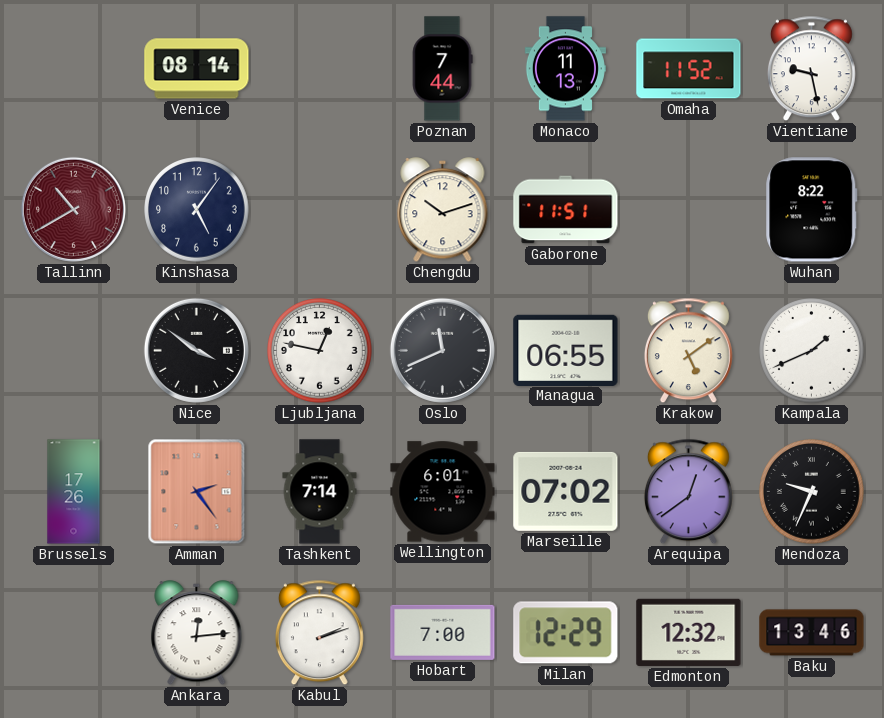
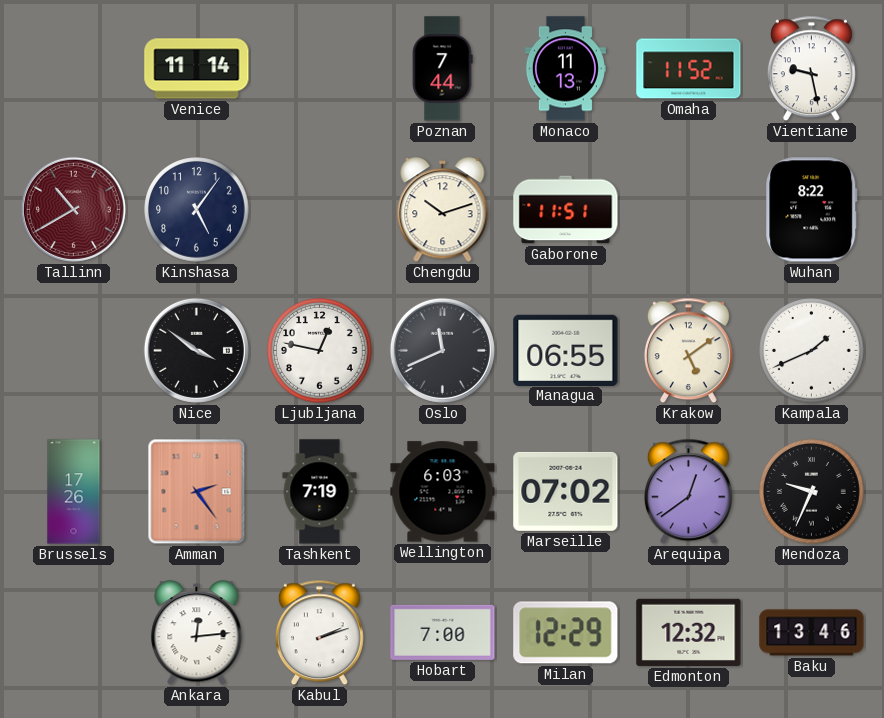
Venice: 08:14 -> 11:14
Tashkent: 7:14 -> 7:19
Wellington: 6:01 -> 6:03
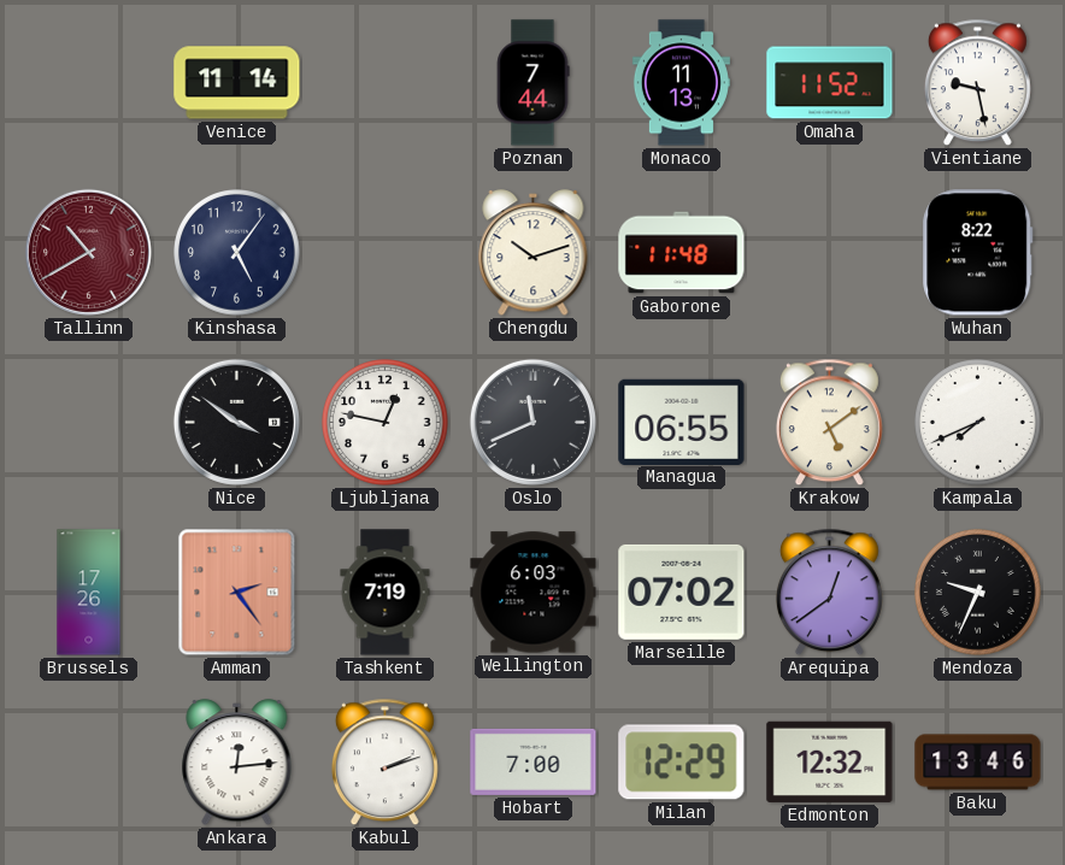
Gaborone: 11:51 -> 11:48
Kampala: 1:41 -> 7:41
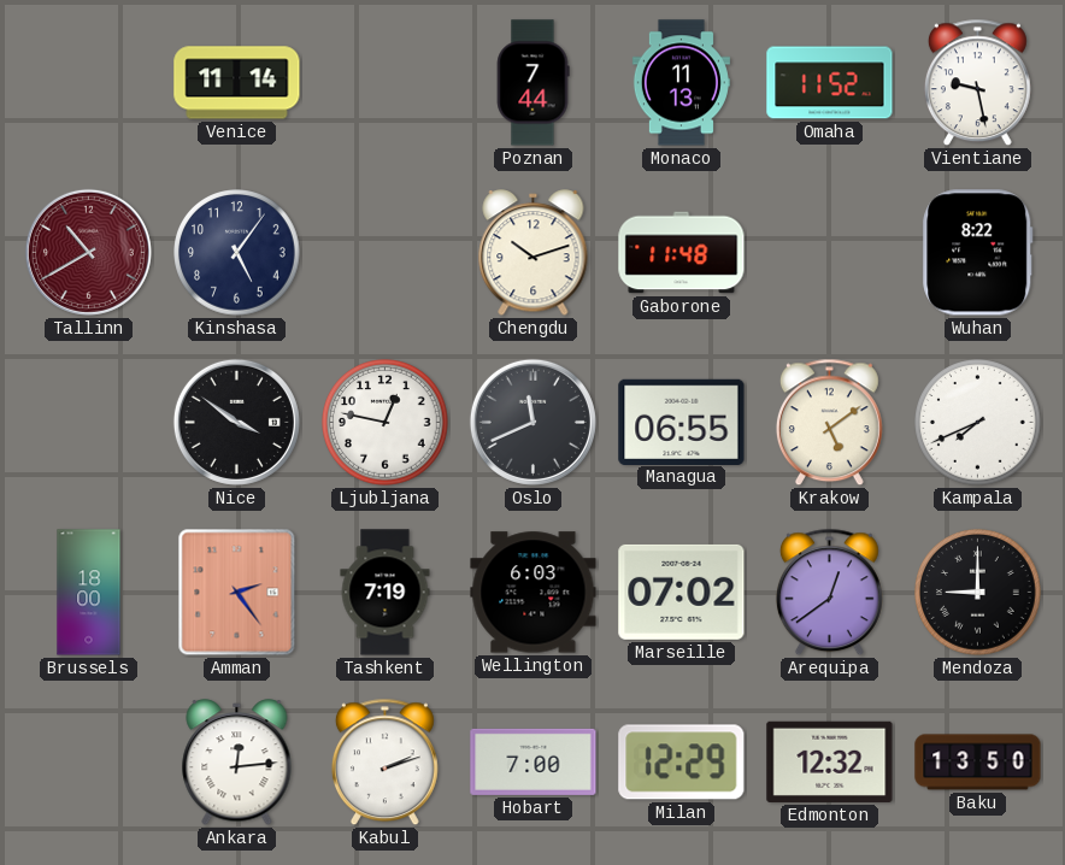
Brussels: 17:26 -> 18:00
Mendoza: 9:34 -> 9:00
Baku: 13:46 -> 13:50
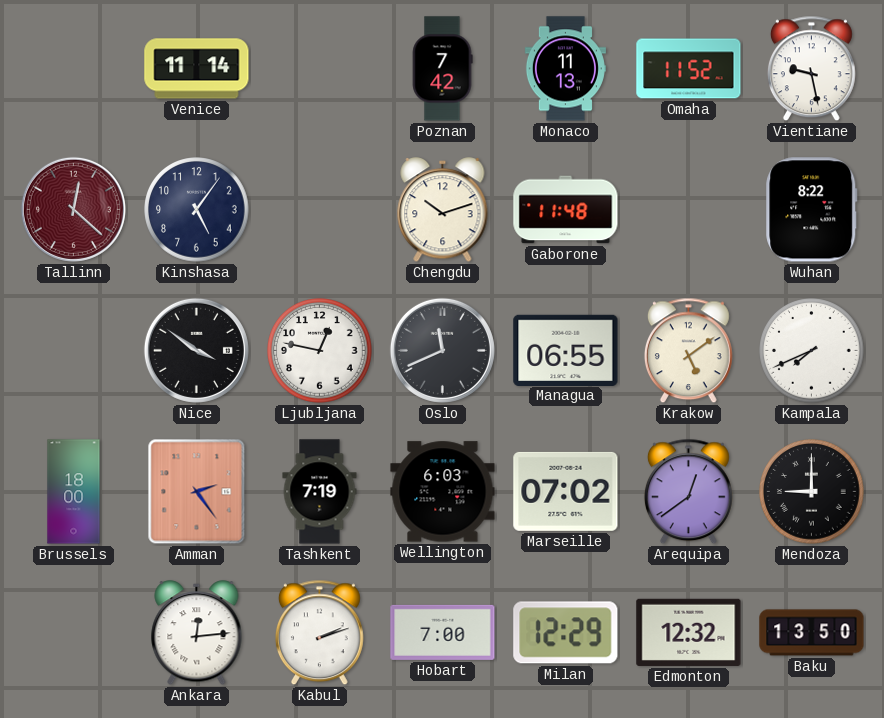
Poznan: 7:44 -> 7:42
Tallinn: 10:40 -> 12:22
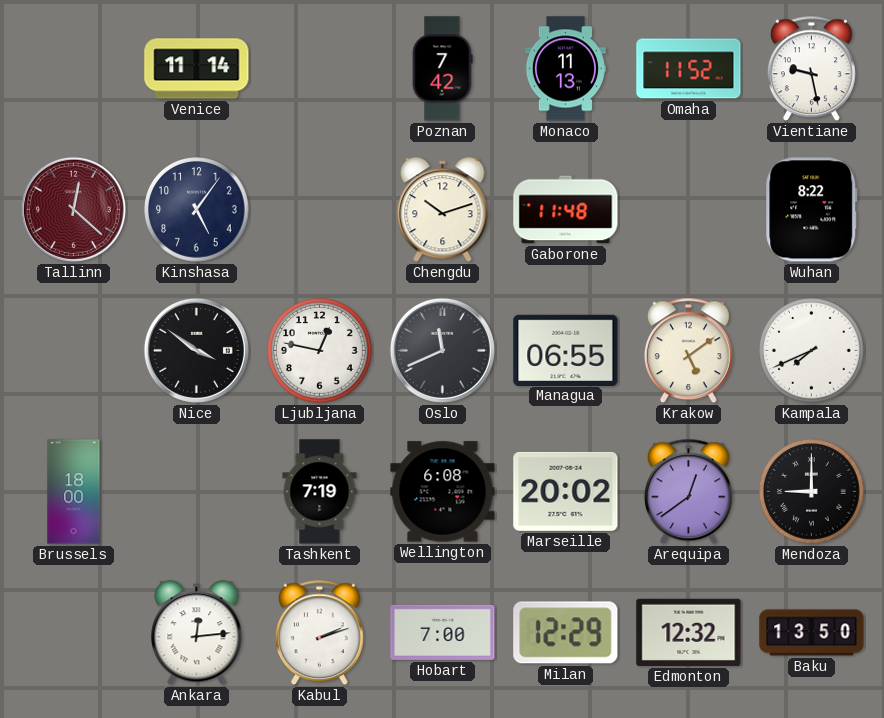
Amman: 2:24 -> none
Wellington: 6:03 -> 6:08
Marseille: 07:02 -> 20:02
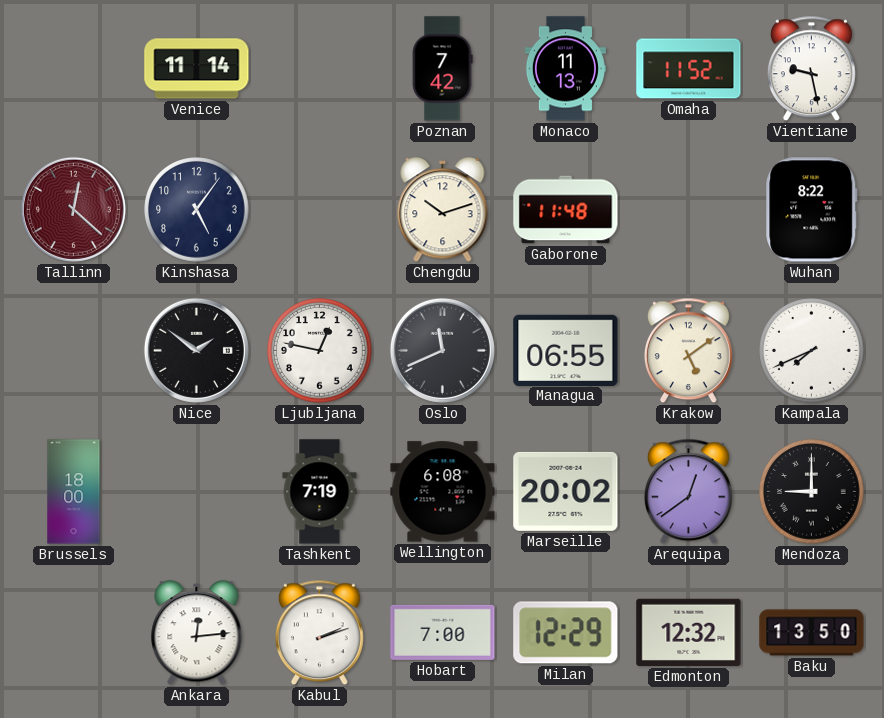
Nice: 3:51 -> 1:51
